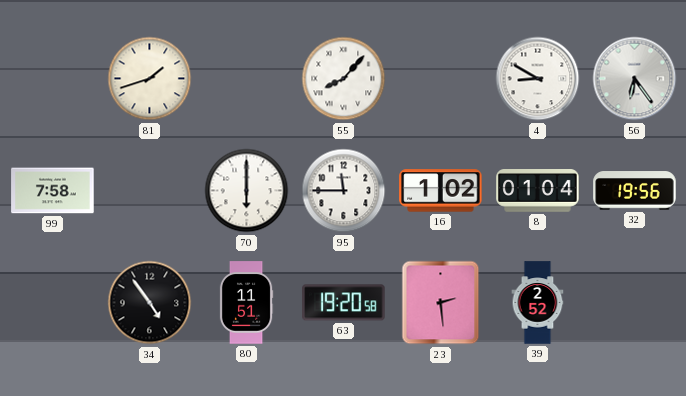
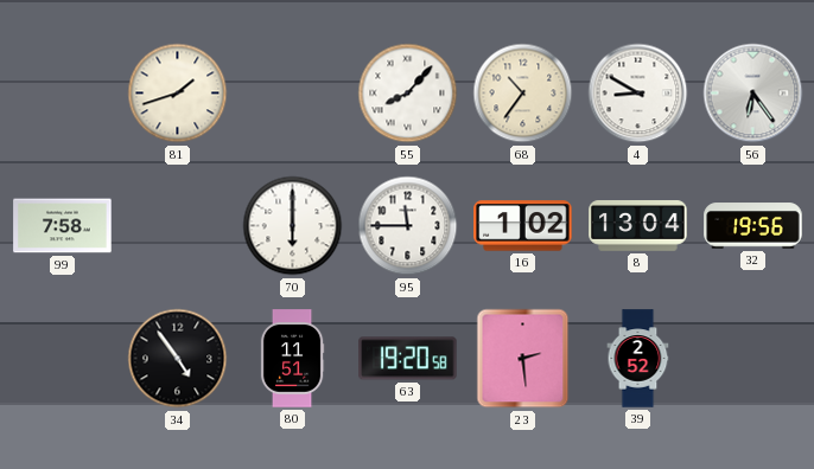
68: none -> 10:36
8: 01:04 -> 13:04
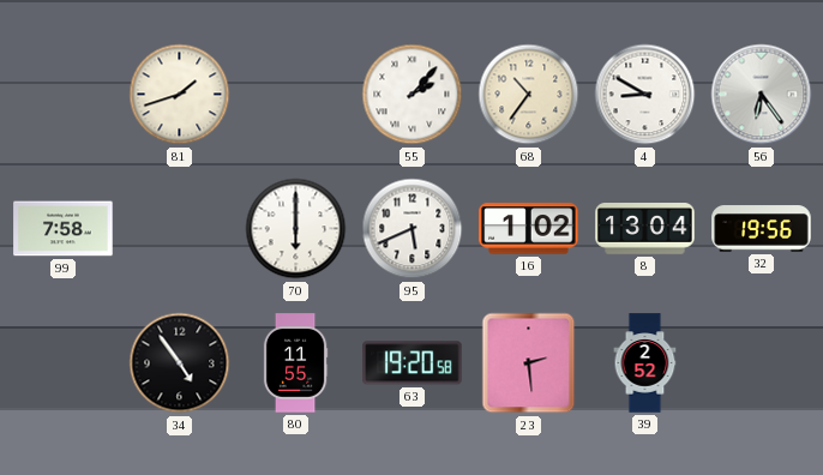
55: 8:07 -> 2:07
95: 11:45 -> 5:41
80: 11:51 -> 11:55
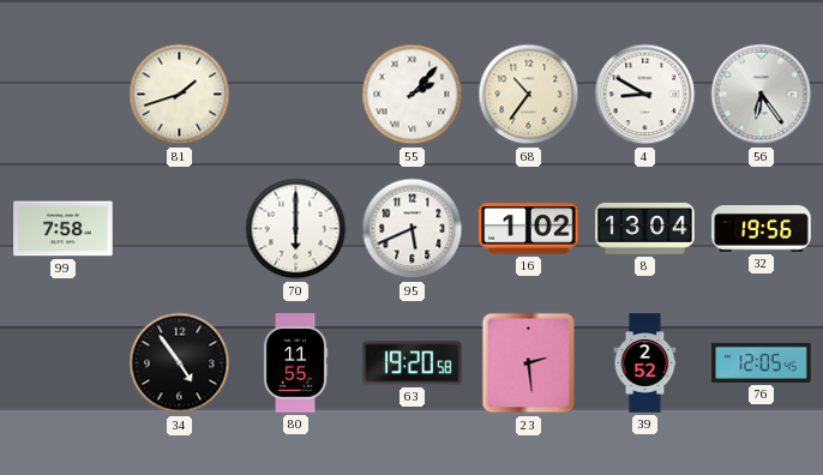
76: none -> 12:05
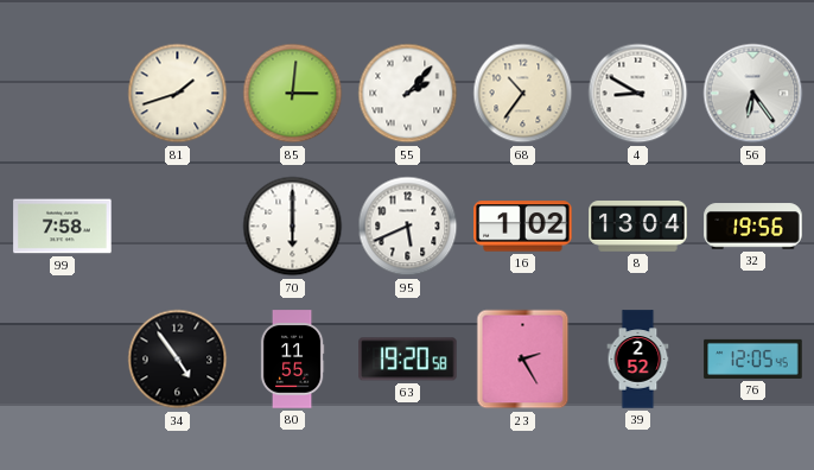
85: none -> 3:01
23: 2:29 -> 2:25
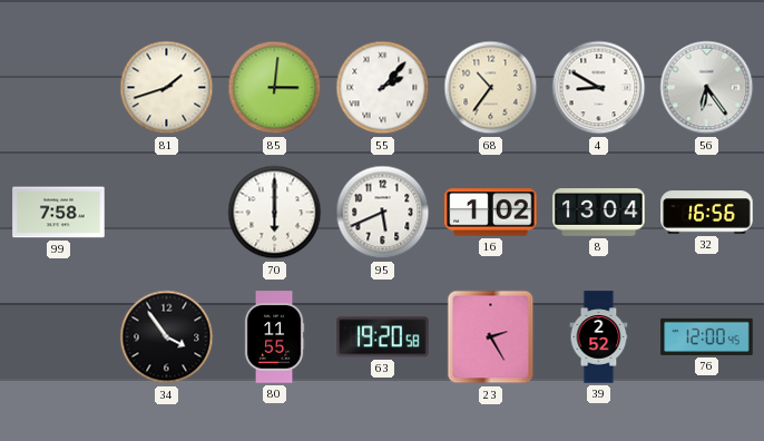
32: 19:56 -> 16:56
34: 4:54 -> 3:54
76: 12:05 -> 12:00
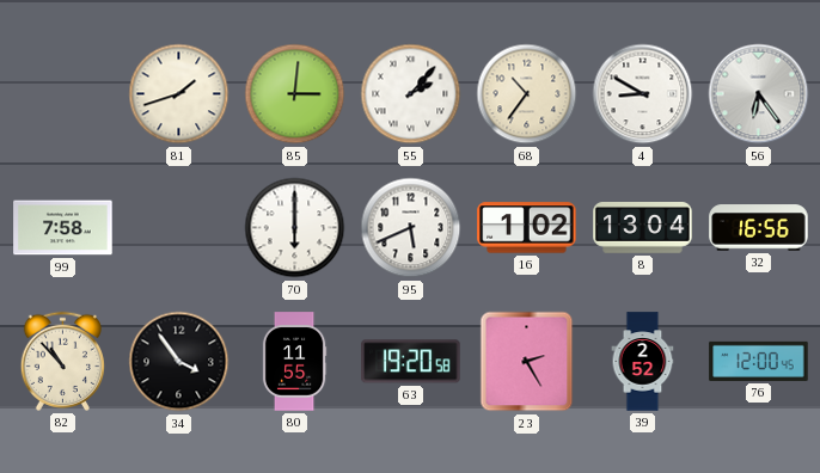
82: none -> 10:53
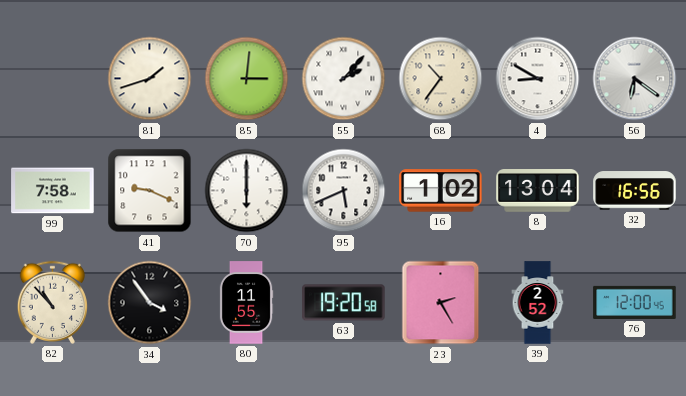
56: 6:24 -> 6:21
41: none -> 9:19
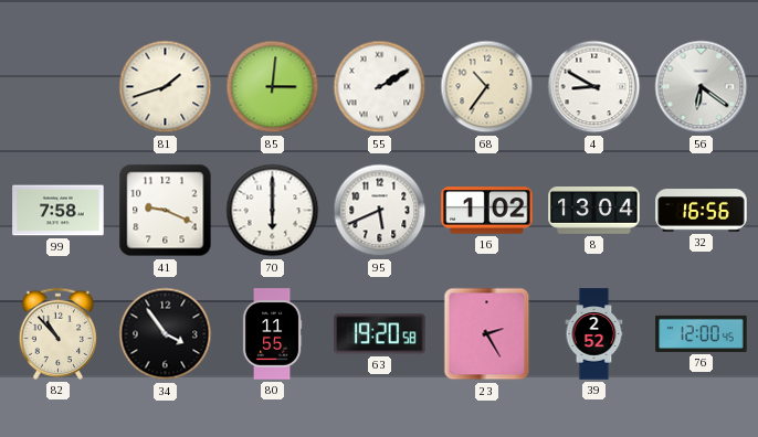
55: 2:07 -> 2:10
